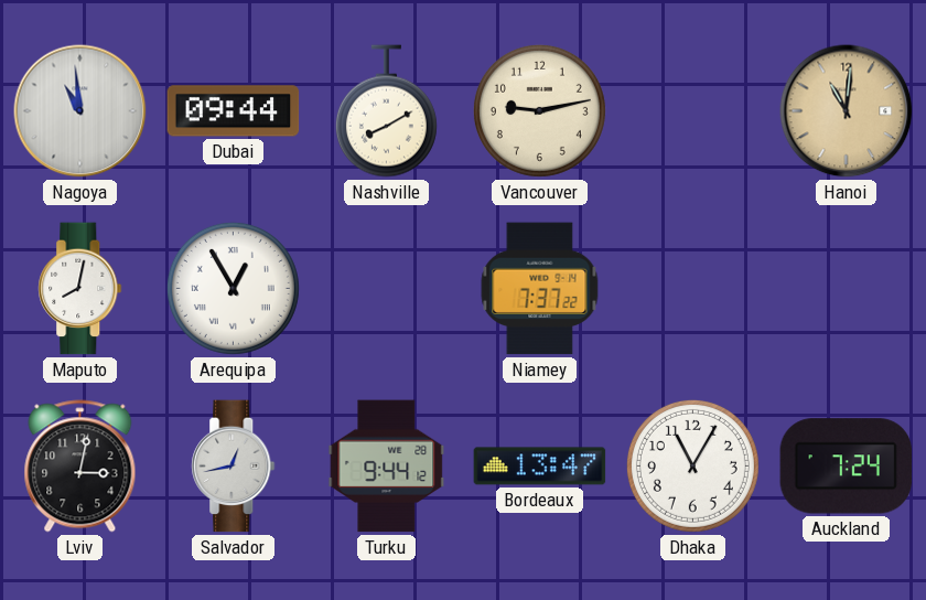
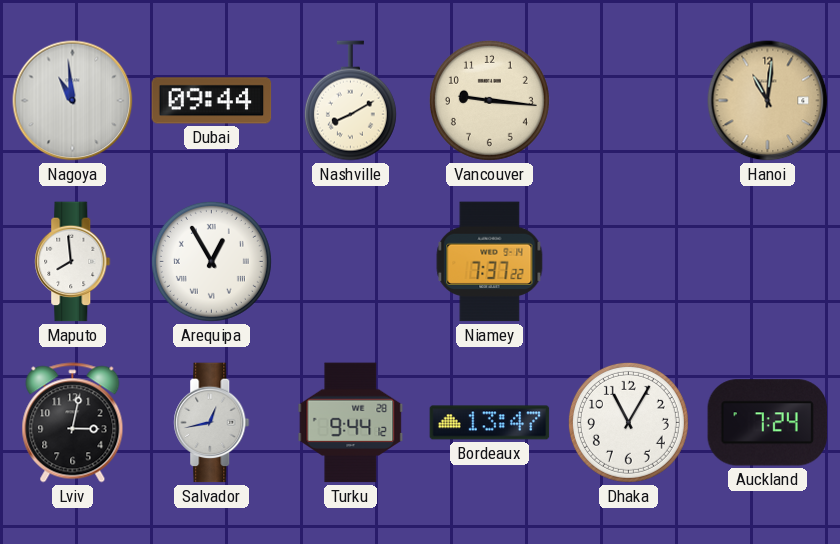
Vancouver: 9:13 -> 9:16
Maputo: 8:02 -> 7:59
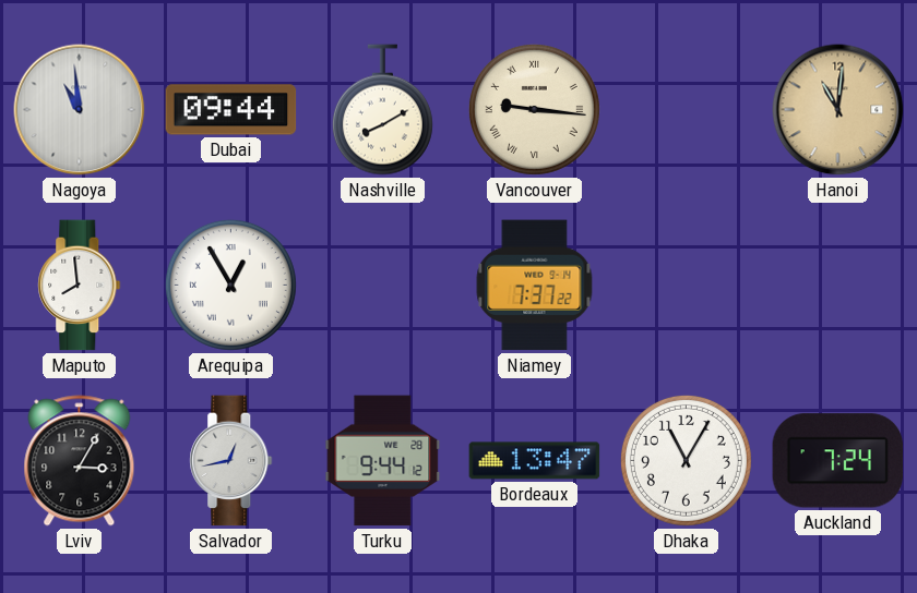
Vancouver numerals: Arabic -> Roman
Lviv: 3:02 -> 3:05
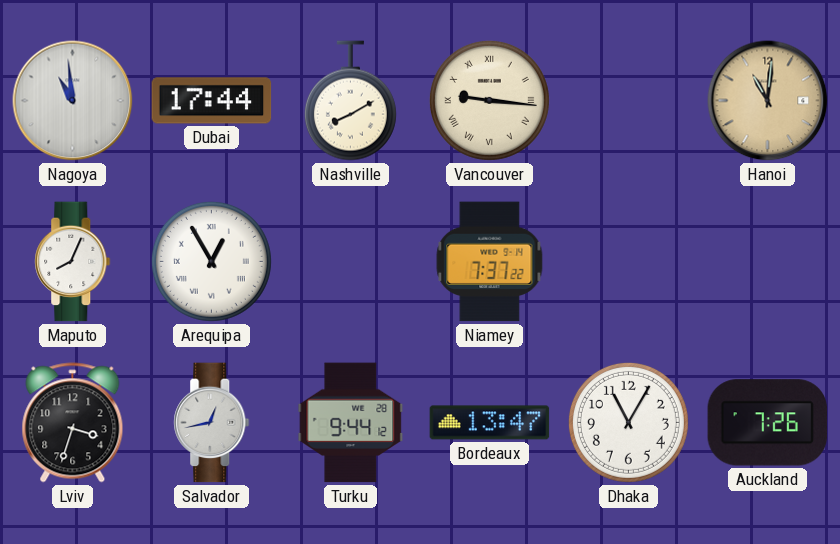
Dubai: 09:44 -> 17:44
Maputo: 7:59 -> 8:04
Lviv: 3:05 -> 3:33
Auckland: 7:24 -> 7:26
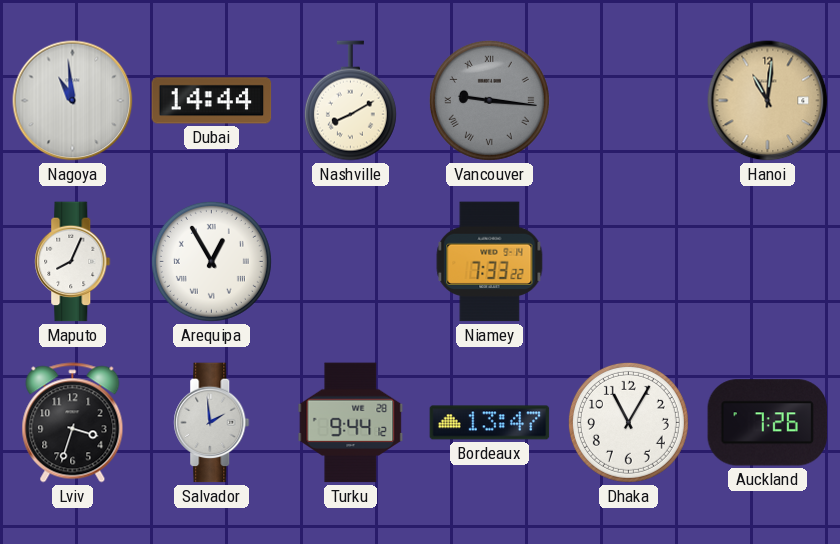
Dubai: 17:44 -> 14:44
Vancouver dial: cream -> grey
Niamey: 7:37 -> 7:33
Salvador: 12:43 -> 1:59
